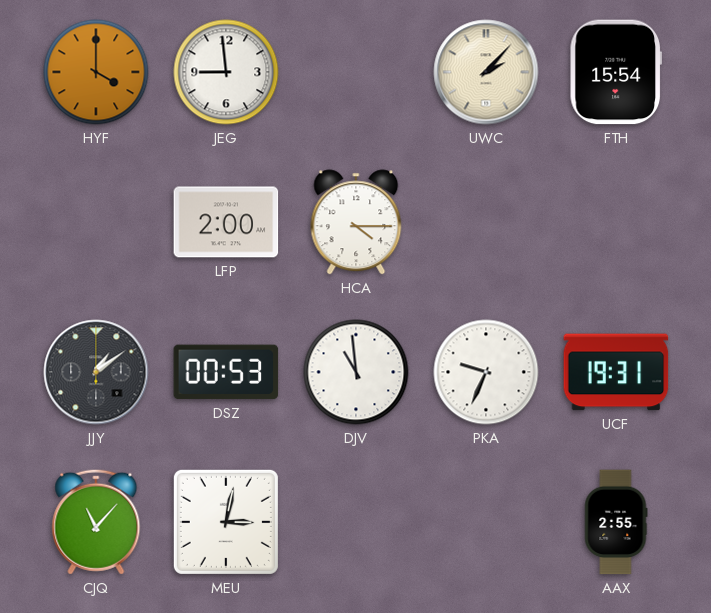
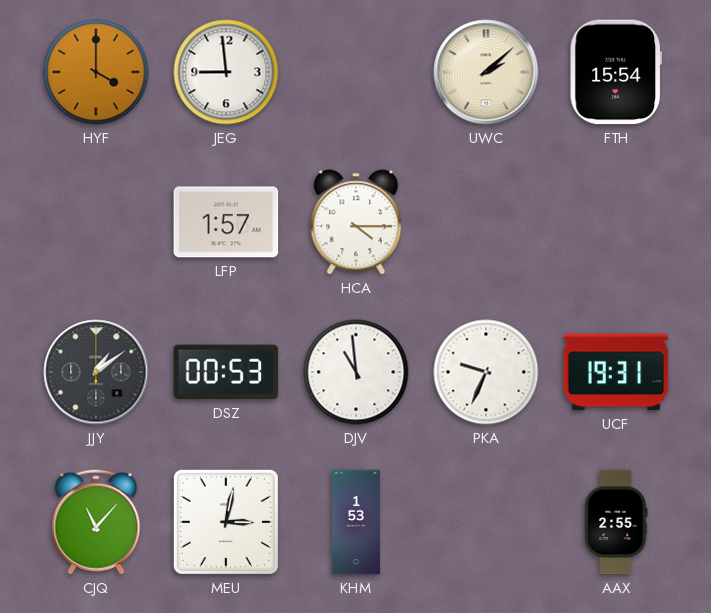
UWC: 2:07 -> 2:08
LFP: 2:00 -> 1:57
KHM: none -> 1:53
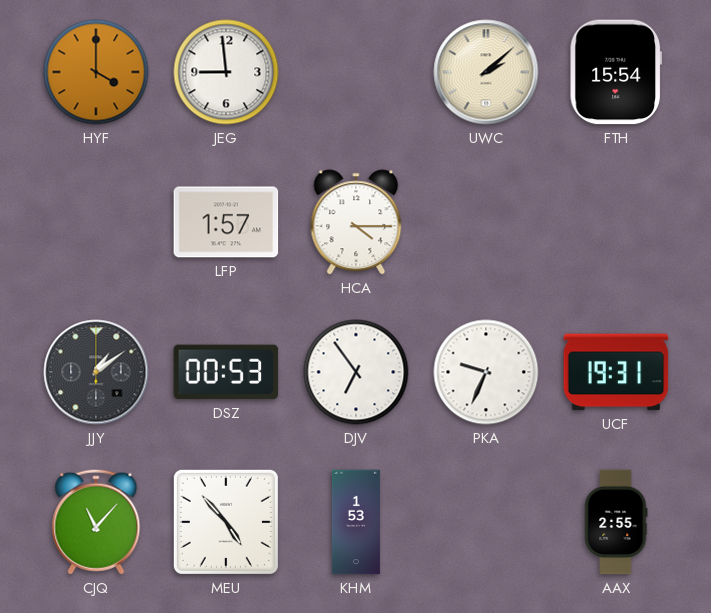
DJV: 10:59 -> 6:54
MEU: 3:02 -> 4:53
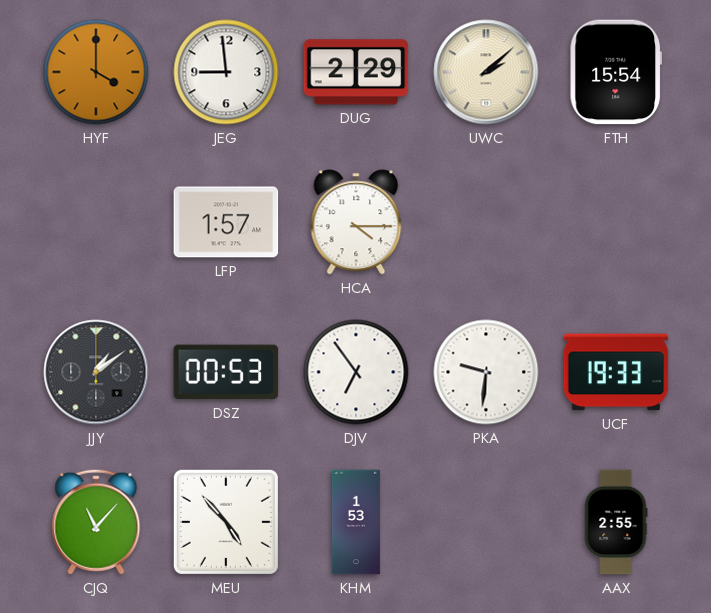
DUG: none -> 2:29
PKA: 9:34 -> 9:31
UCF: 19:31 -> 19:33
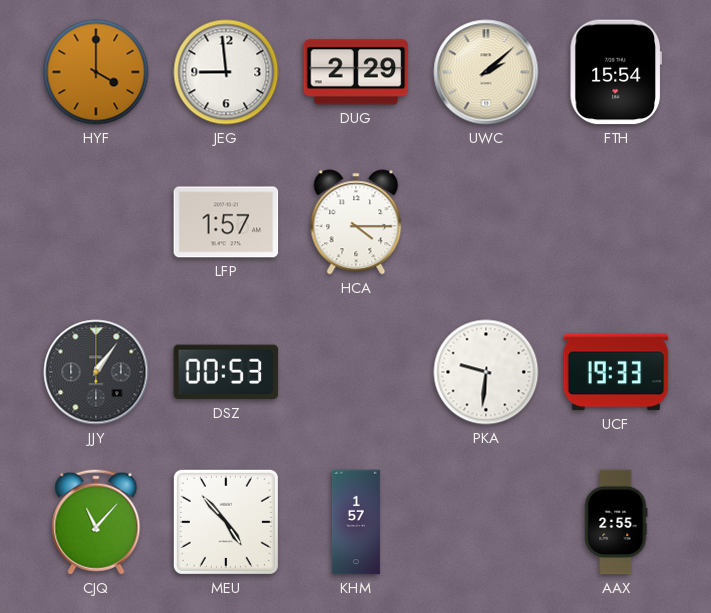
JJY: 1:09 -> 1:06
DJV: 6:54 -> none
KHM: 1:53 -> 1:57
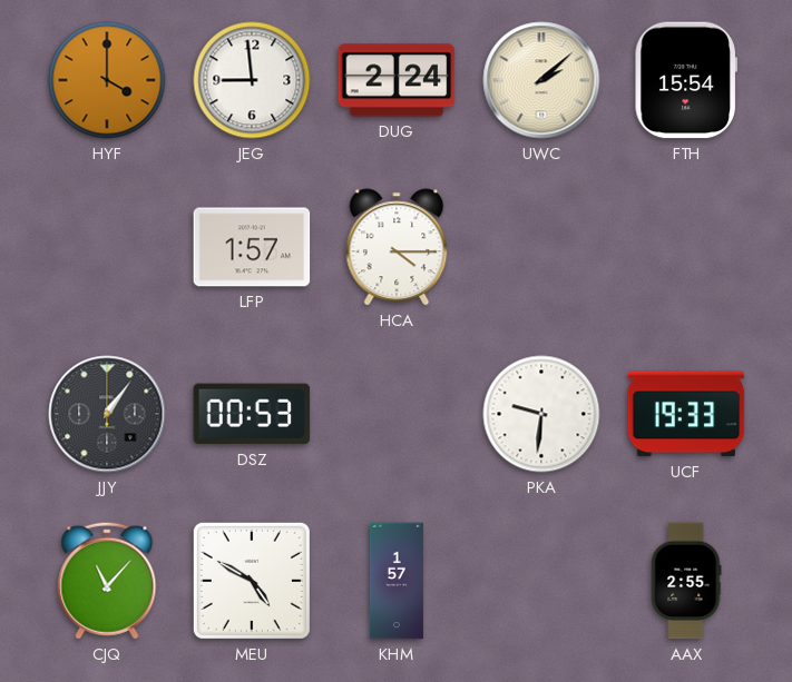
DUG: 2:29 -> 2:24
MEU: 4:53 -> 4:50
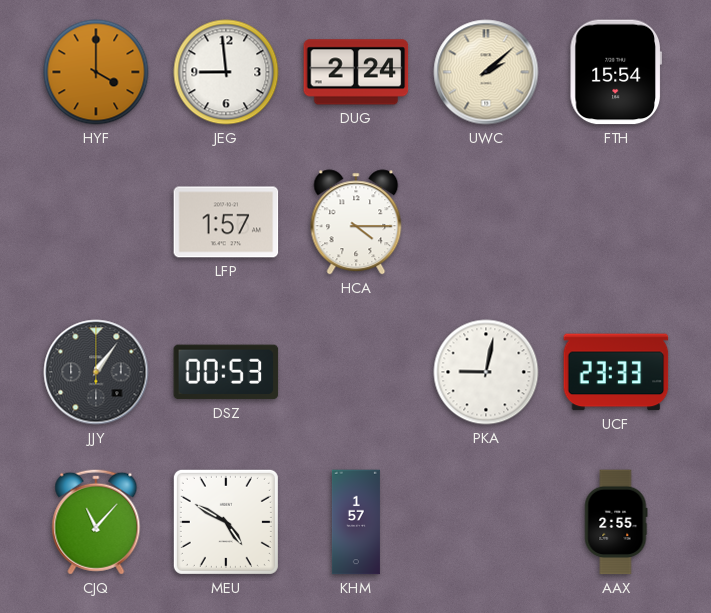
PKA: 9:31 -> 9:02
UCF: 19:33 -> 23:33
